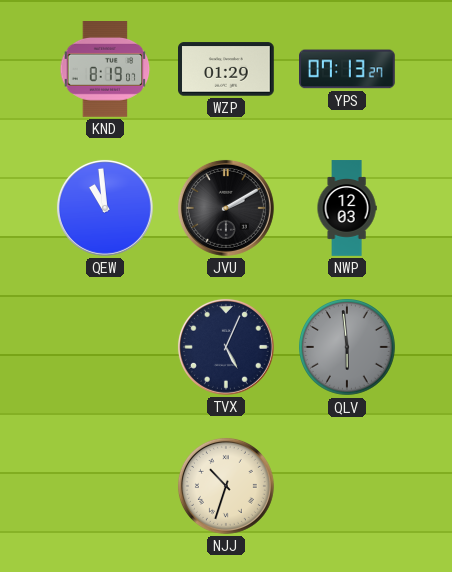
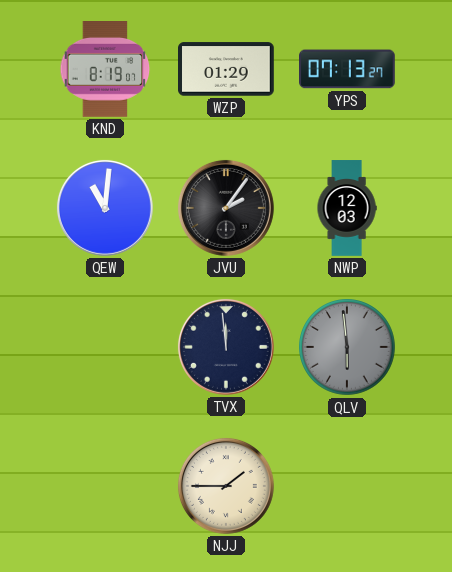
QEW: 10:59 -> 11:01
JVU: 2:10 -> 2:06
TVX: 5:04 -> 11:59
NJJ: 10:33 -> 1:45
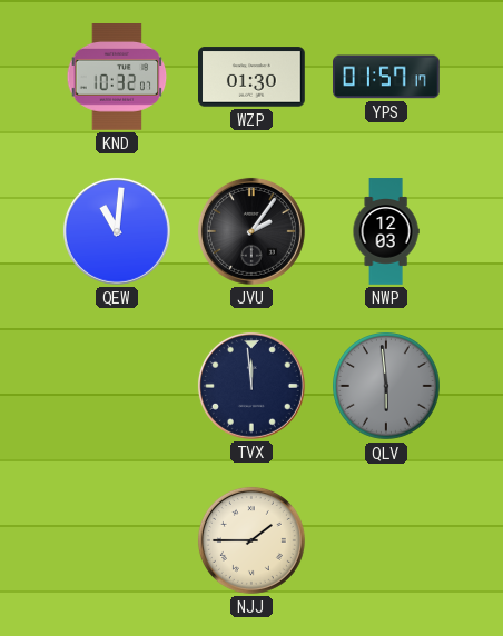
KND: 8:19 -> 10:32
WZP: 01:29 -> 01:30
YPS: 07:13 -> 01:57
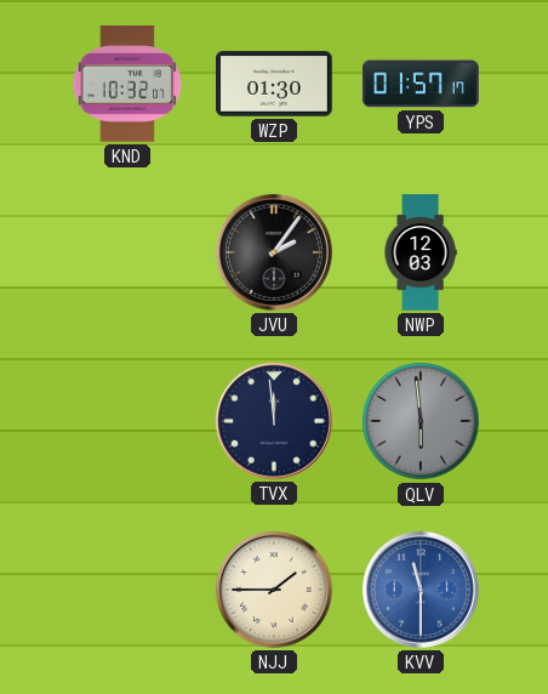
QEW: 11:01 -> none
KVV: none -> 11:30
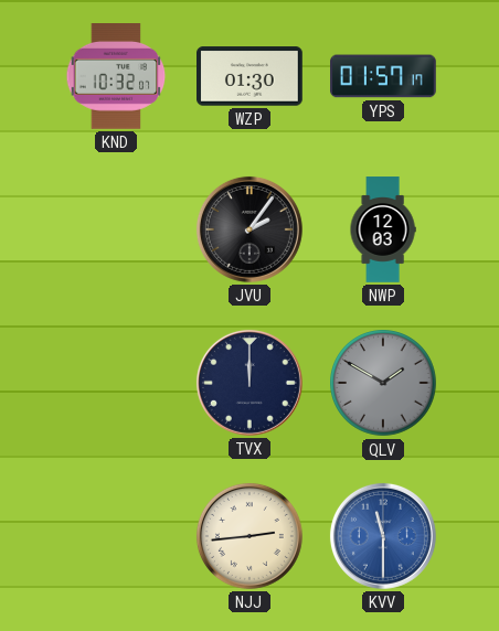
TVX: 11:59 -> 12:00
QLV: 5:59 -> 1:50
NJJ: 1:45 -> 2:44
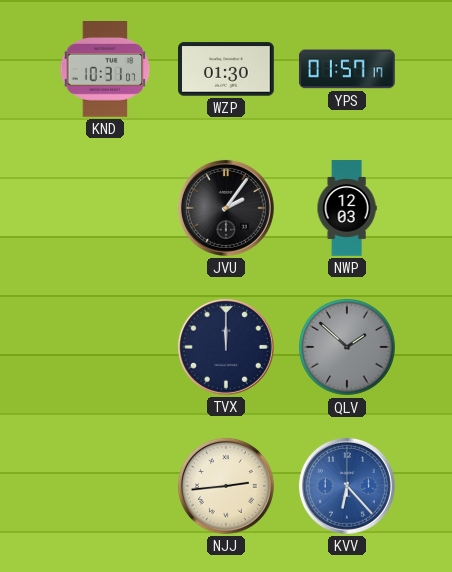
KND: 10:32 -> 10:31
QLV: 1:50 -> 1:52
KVV: 11:30 -> 6:23
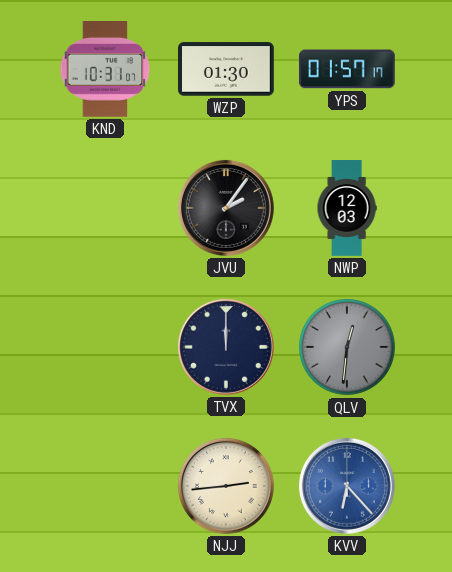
QLV: 1:52 -> 12:31
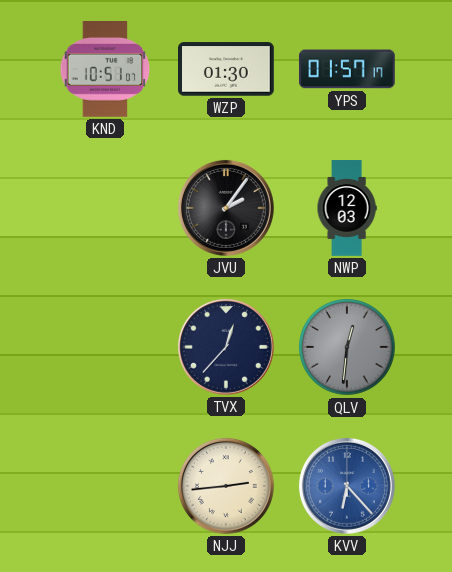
KND: 10:31 -> 10:51
TVX: 12:00 -> 12:37
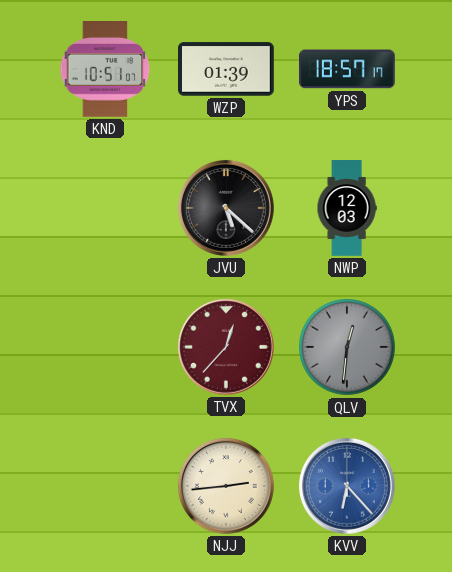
WZP: 01:30 -> 01:39
YPS: 01:57 -> 18:57
JVU: 2:06 -> 5:22
TVX dial: navy -> burgundy
